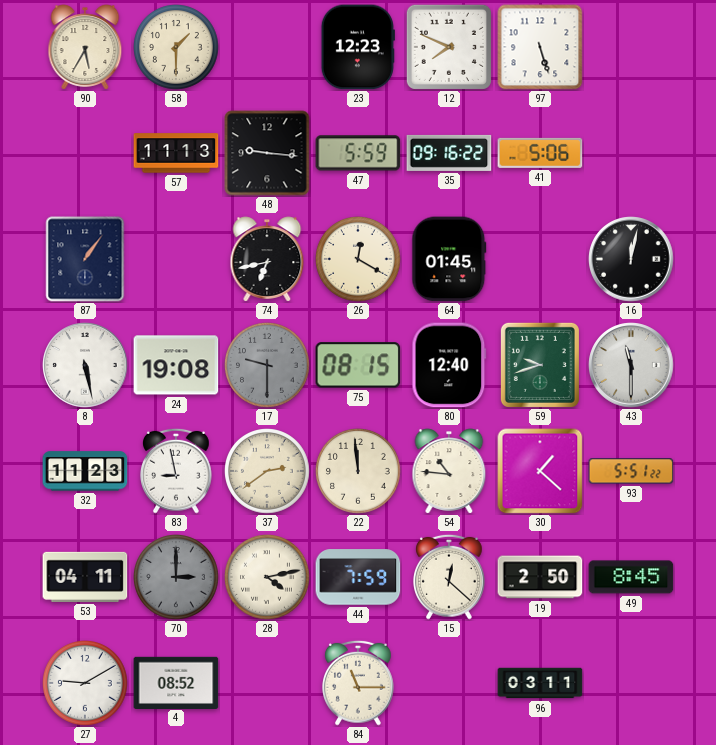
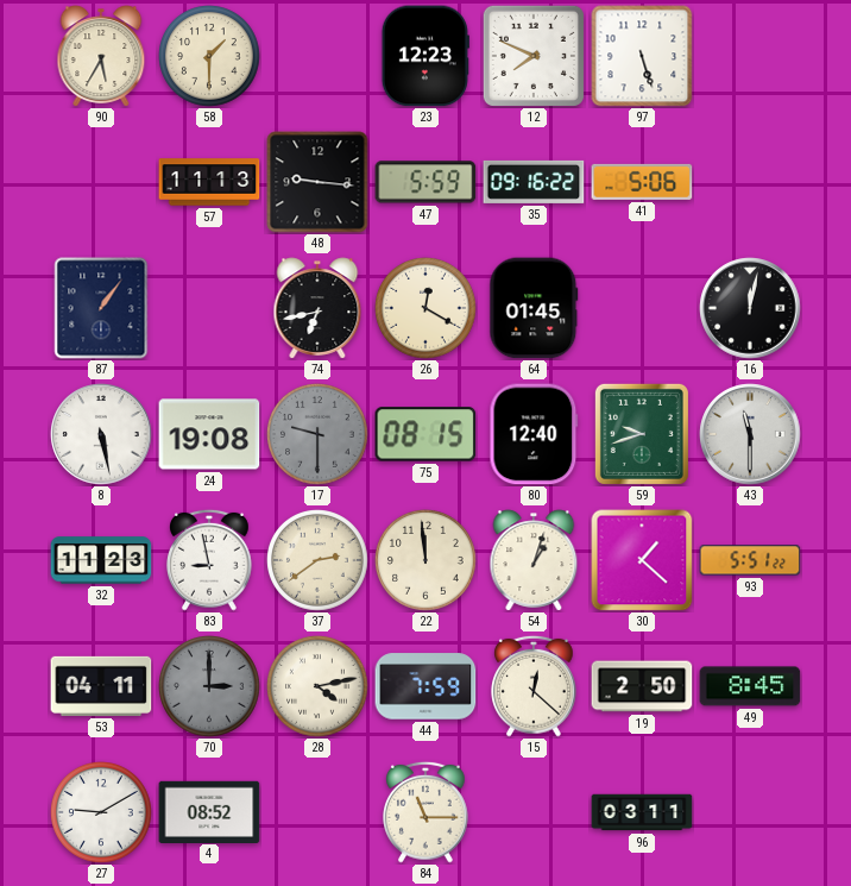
54: 10:46 -> 1:03
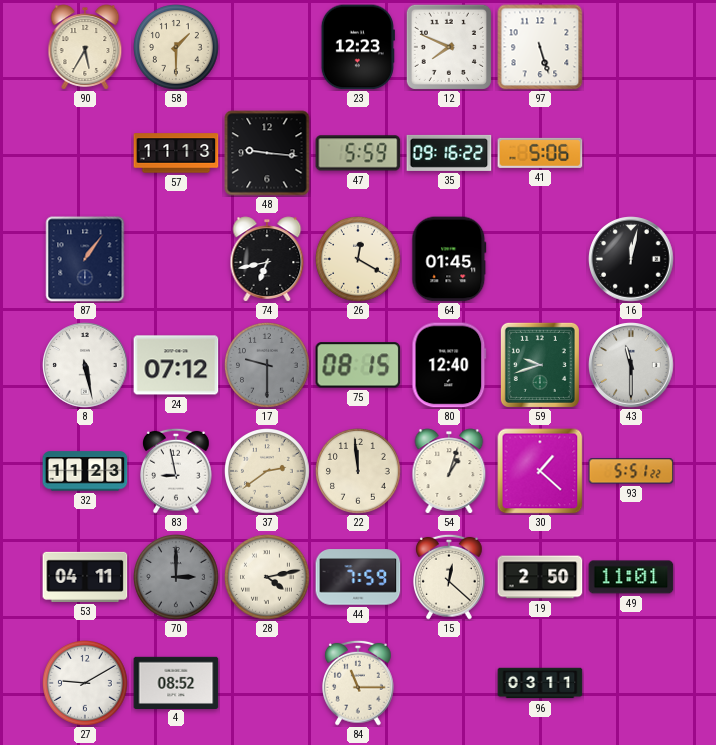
24: 19:08 -> 07:12
49: 8:45 -> 11:01
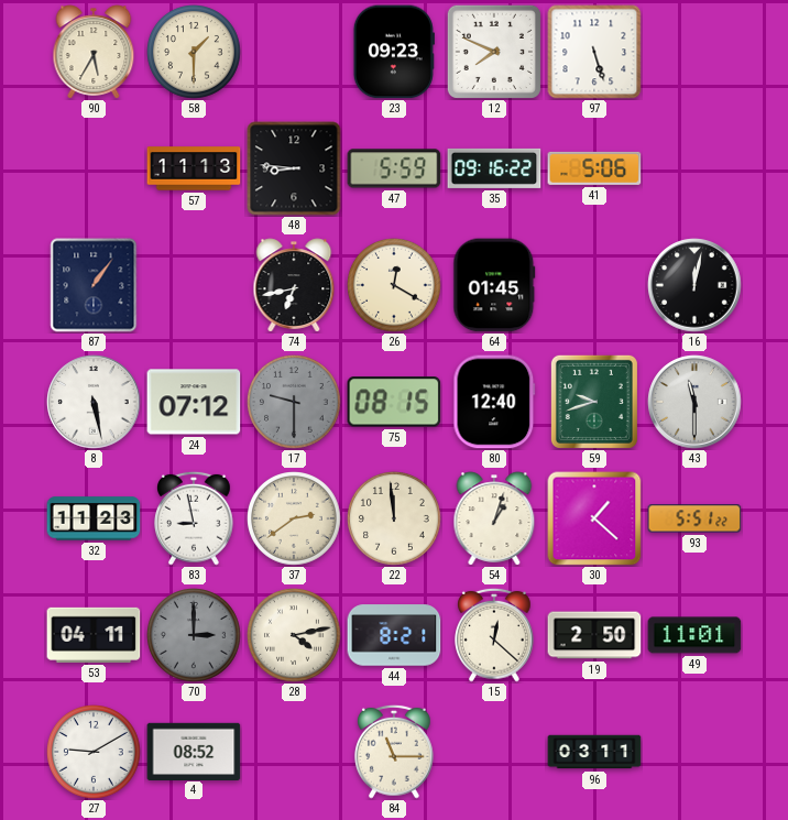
23: 12:23 -> 09:23
48: 9:16 -> 8:46
44: 7:59 -> 8:21
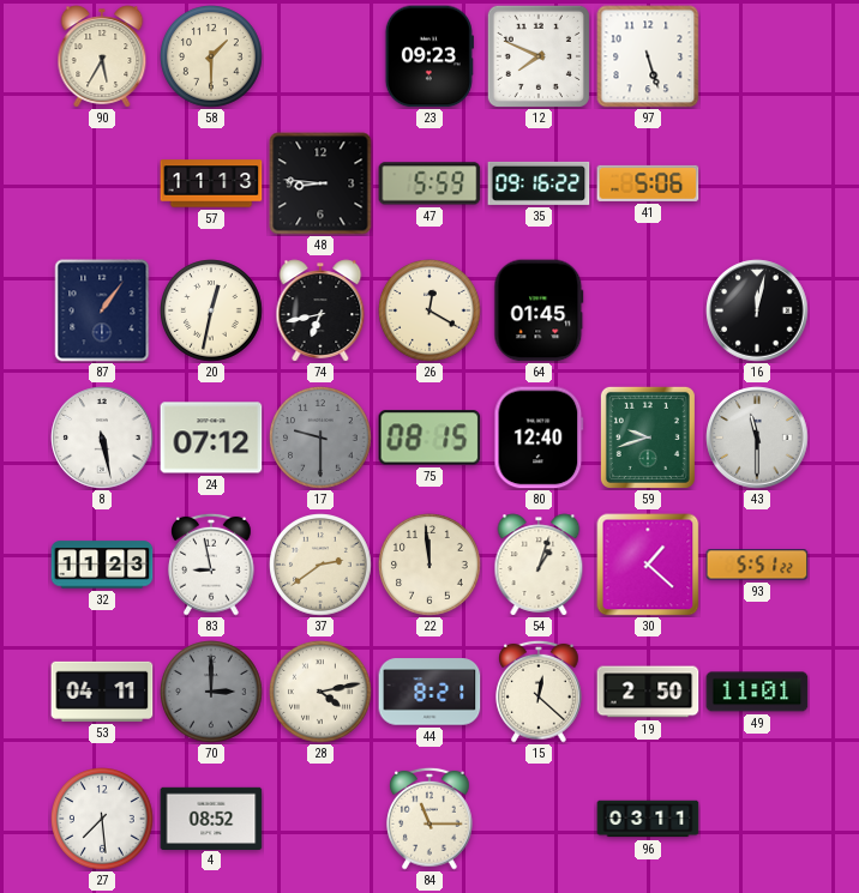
20: none -> 12:32
27: 9:10 -> 7:29
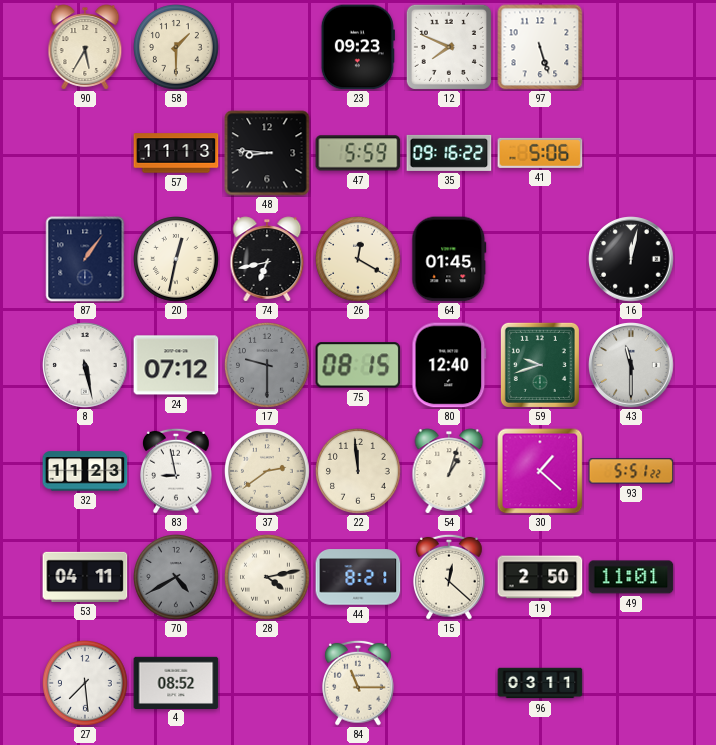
70: 3:00 -> 4:40
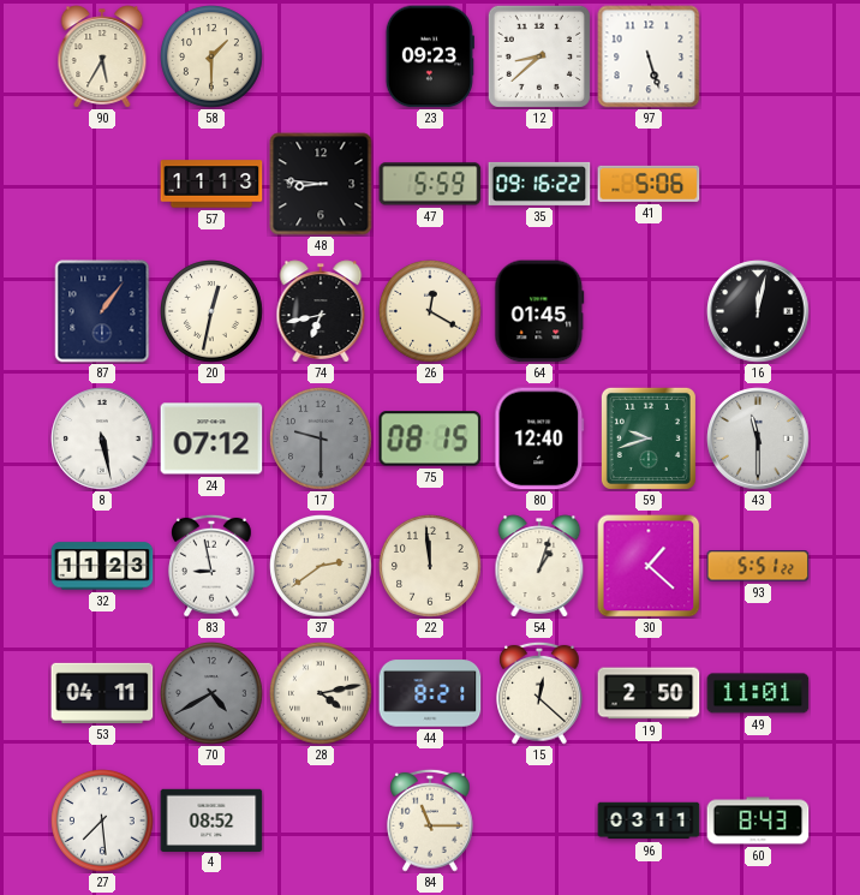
12: 7:49 -> 8:38
60: none -> 8:43
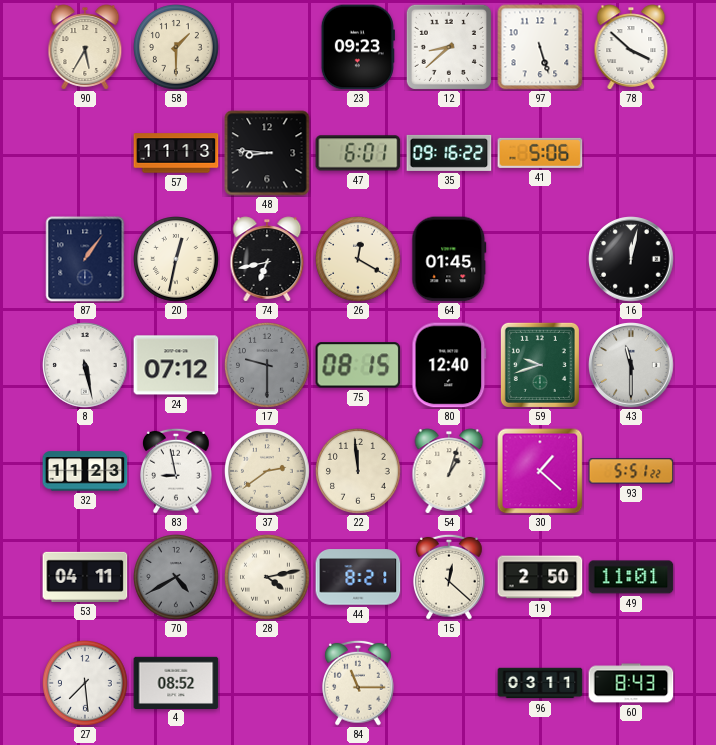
78: none -> 3:52
47: 5:59 -> 6:01
